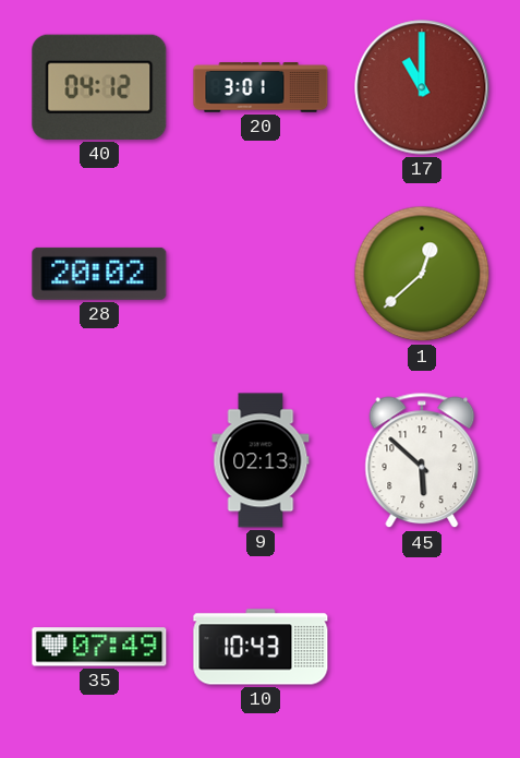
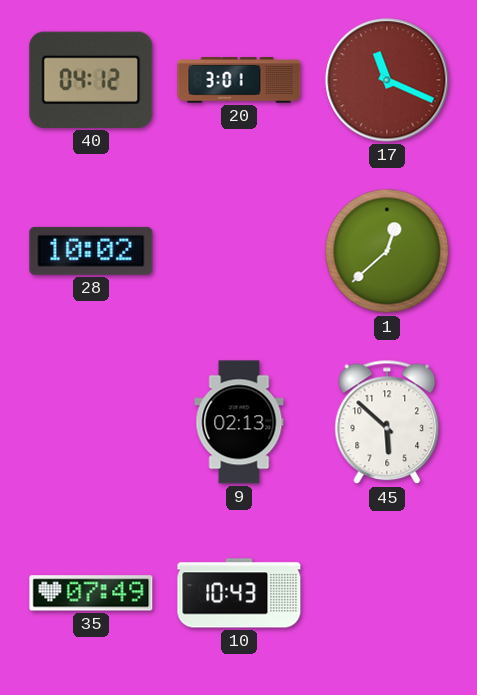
17: 11:00 -> 11:19
28: 20:02 -> 10:02
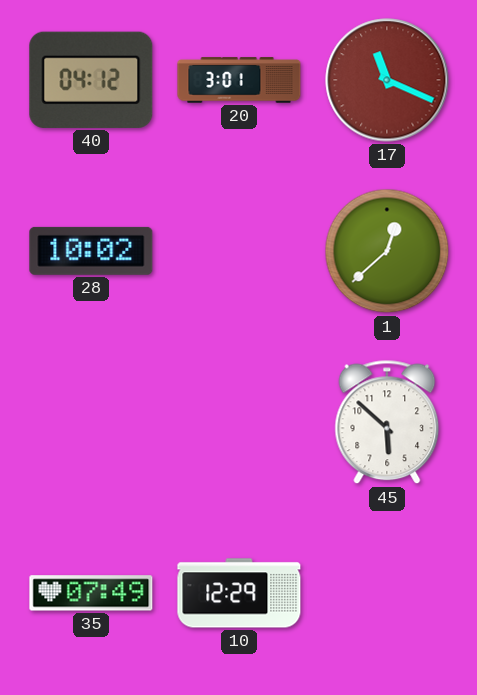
9: 02:13 -> none
10: 10:43 -> 12:29
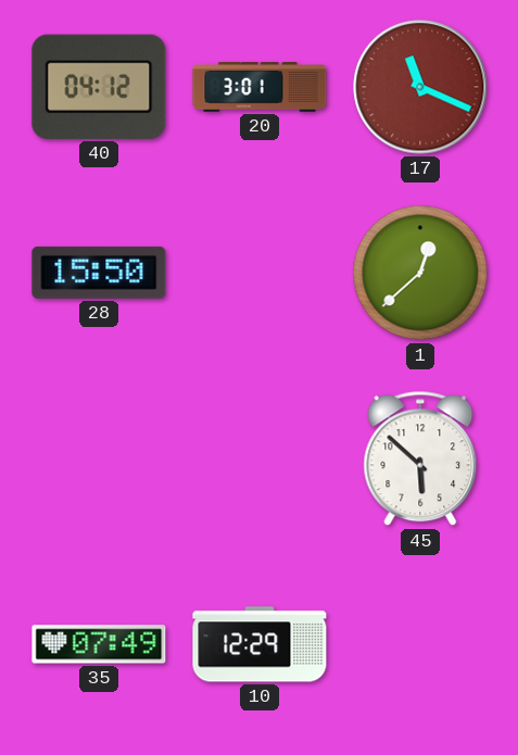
28: 10:02 -> 15:50
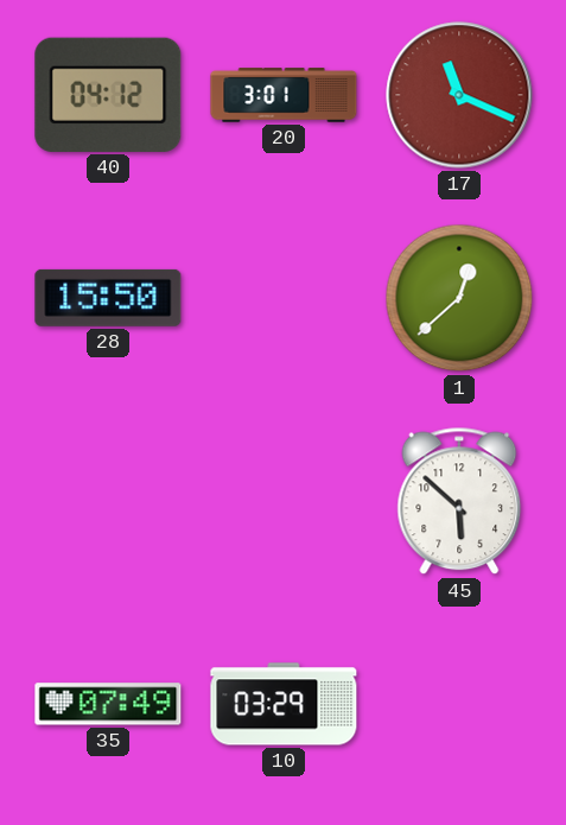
10: 12:29 -> 03:29
